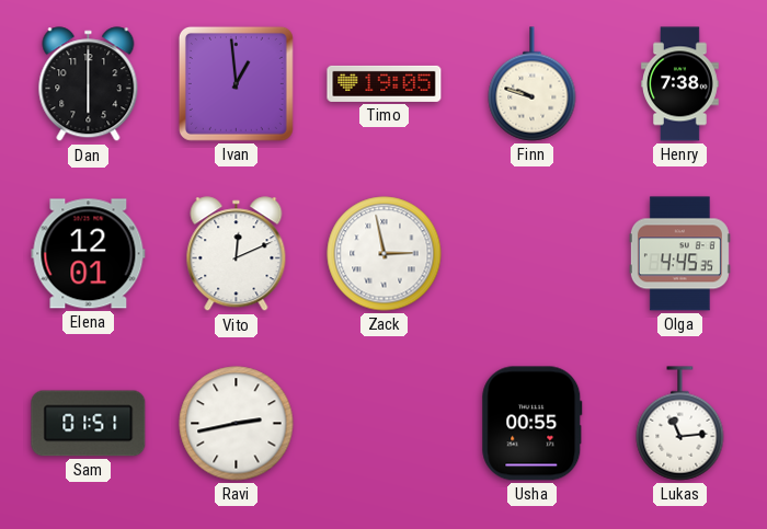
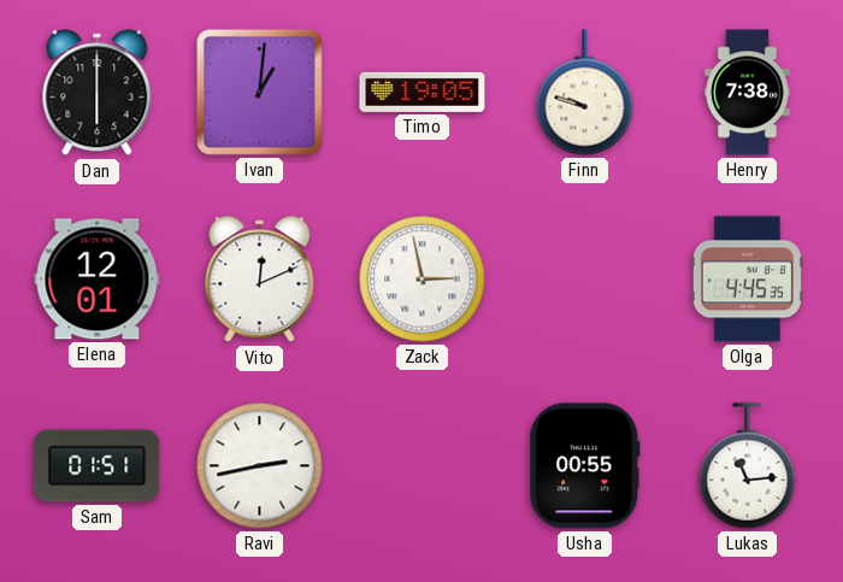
Ivan: 12:59 -> 1:01
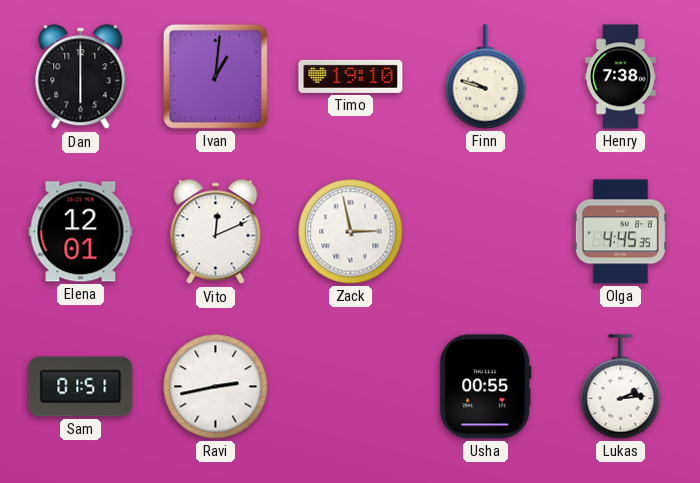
Timo: 19:05 -> 19:10
Lukas: 11:14 -> 2:14
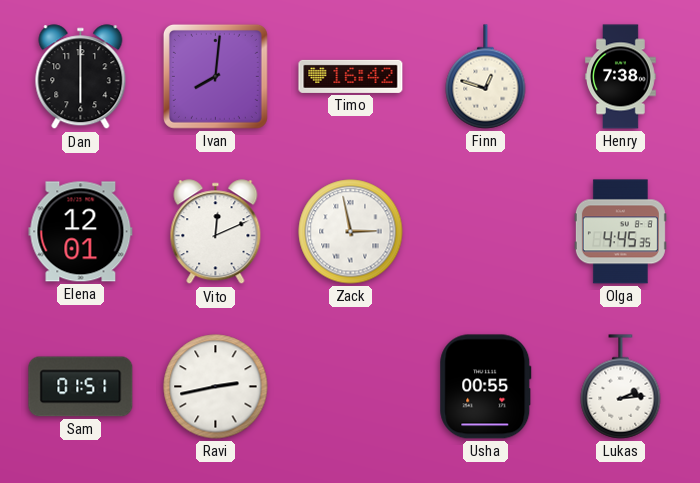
Ivan: 1:01 -> 8:01
Timo: 19:10 -> 16:42
Finn: 9:48 -> 12:48
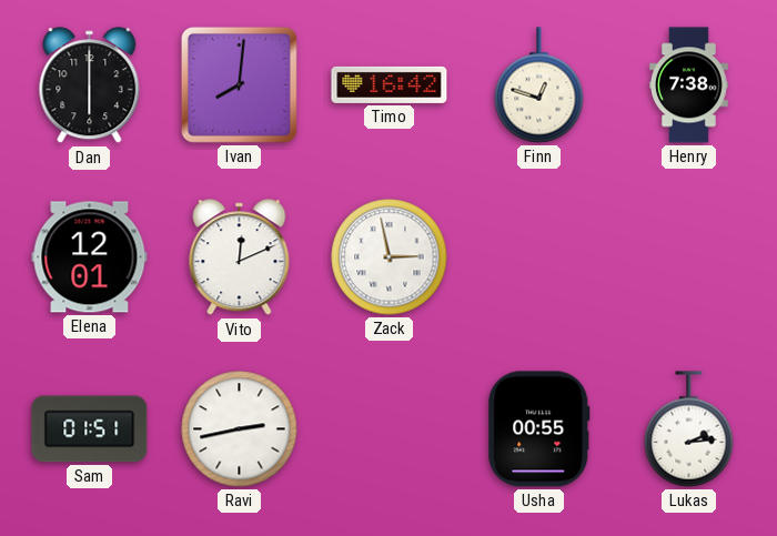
Olga: 4:45 -> none
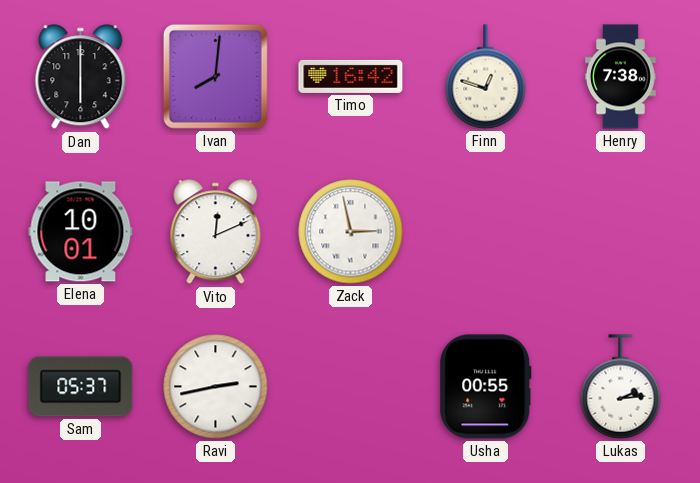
Elena: 12:01 -> 10:01
Sam: 01:51 -> 05:37
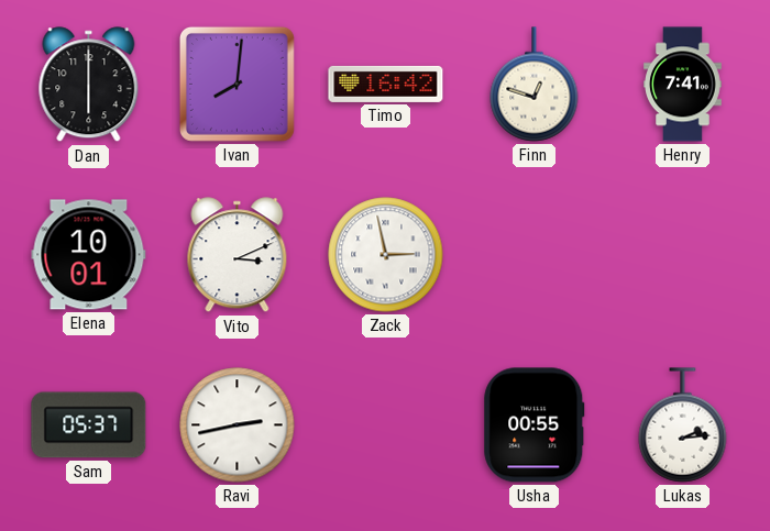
Henry: 7:38 -> 7:41
Vito: 12:11 -> 3:11
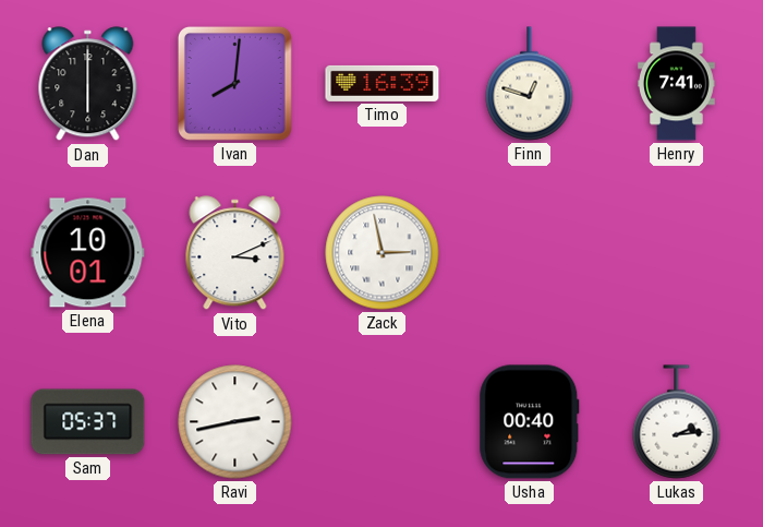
Timo: 16:42 -> 16:39
Usha: 00:55 -> 00:40
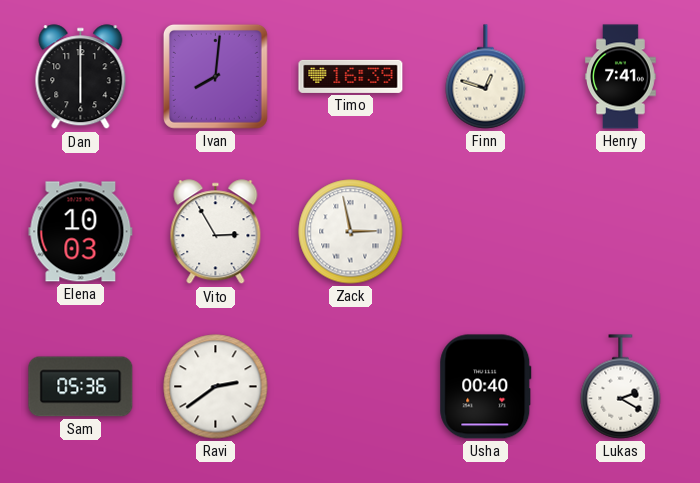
Elena: 10:01 -> 10:03
Vito: 3:11 -> 2:55
Sam: 05:37 -> 05:36
Ravi: 2:43 -> 2:39
Lukas: 2:14 -> 2:20
